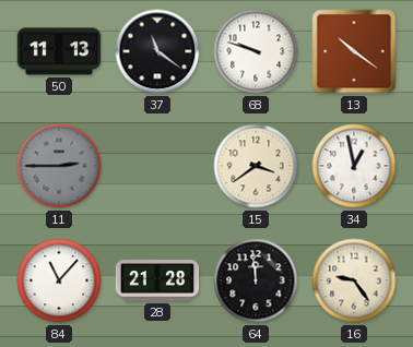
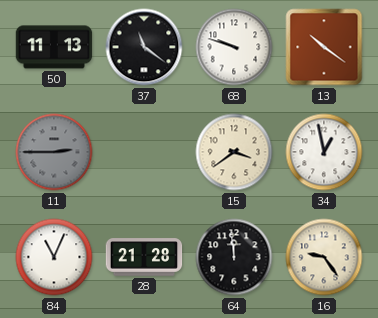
84: 11:07 -> 11:04
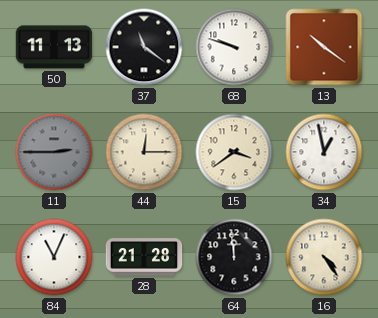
44: none -> 12:15
16: 9:24 -> 4:24
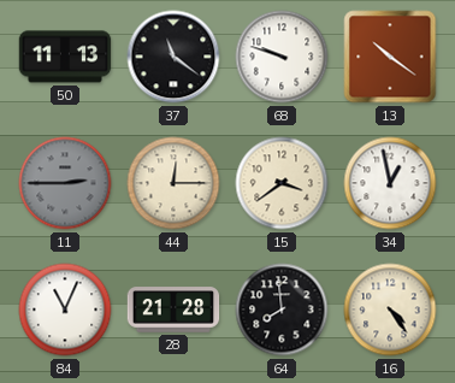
64: 11:59 -> 7:59
